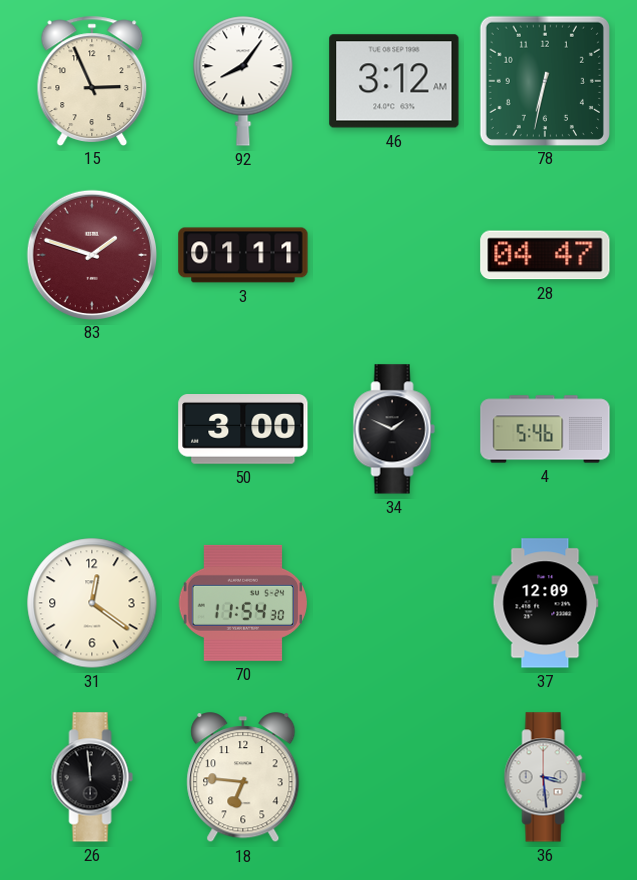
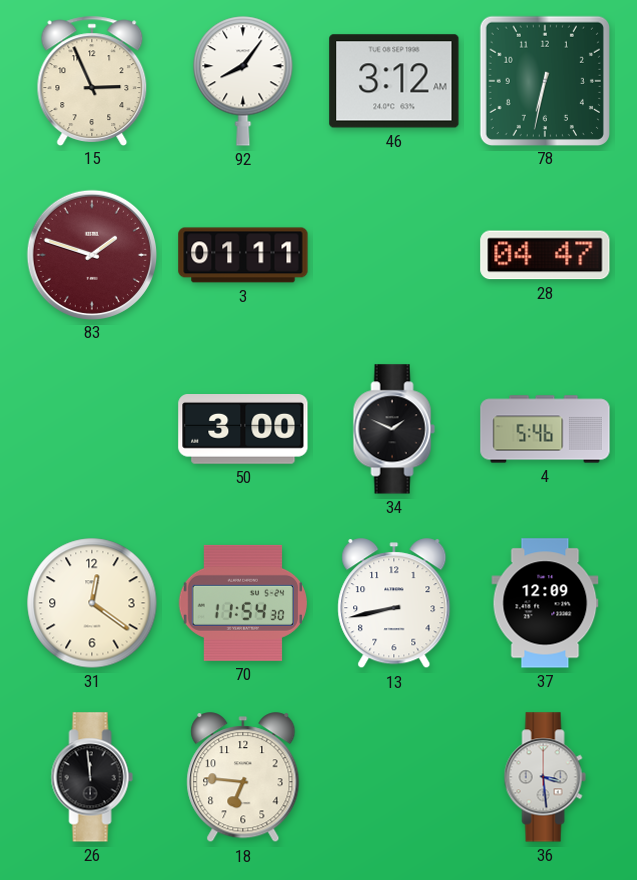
13: none -> 8:43
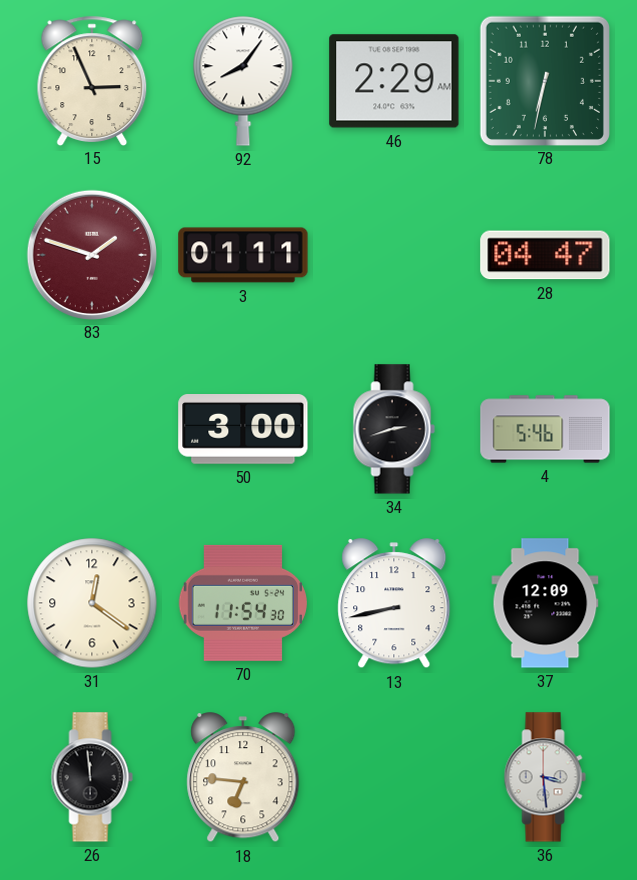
46: 3:12 -> 2:29
34: 1:49 -> 2:42
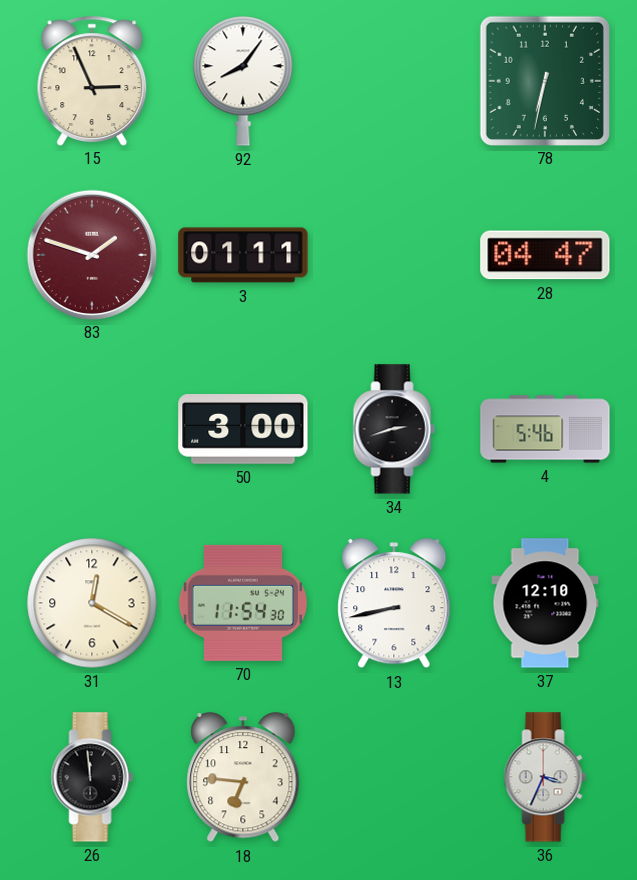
46: 2:29 -> none
31: 12:21 -> 12:20
37: 12:09 -> 12:10
36: 3:29 -> 3:34
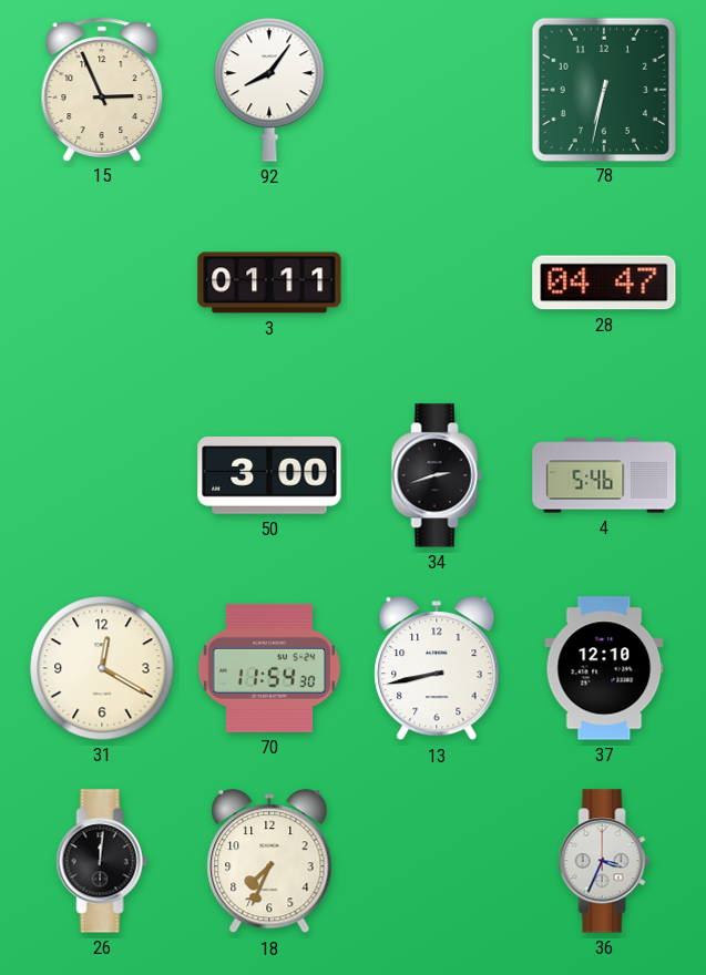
83: 1:48 -> none
26: 11:59 -> 12:01
18: 6:46 -> 7:34
